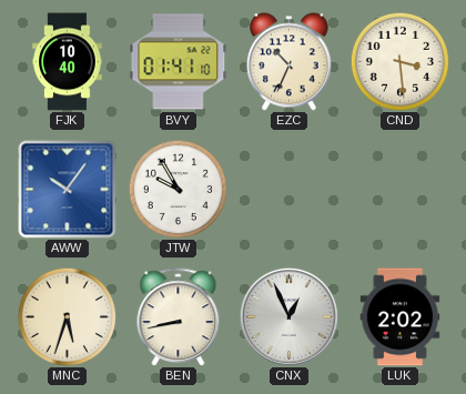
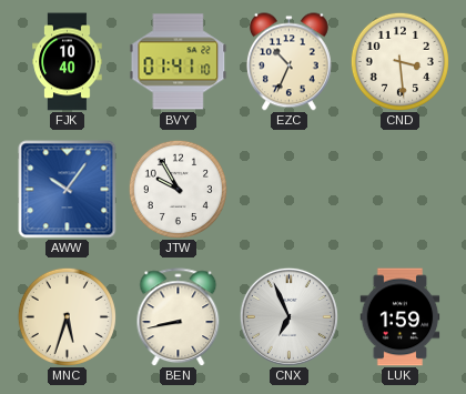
CNX: 12:56 -> 6:56
LUK: 2:02 -> 1:59
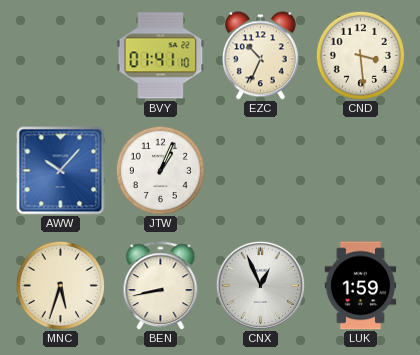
FJK: 10:40 -> none
AWW: 10:06 -> 10:07
JTW: 9:55 -> 1:04
CNX: 6:56 -> 12:56
